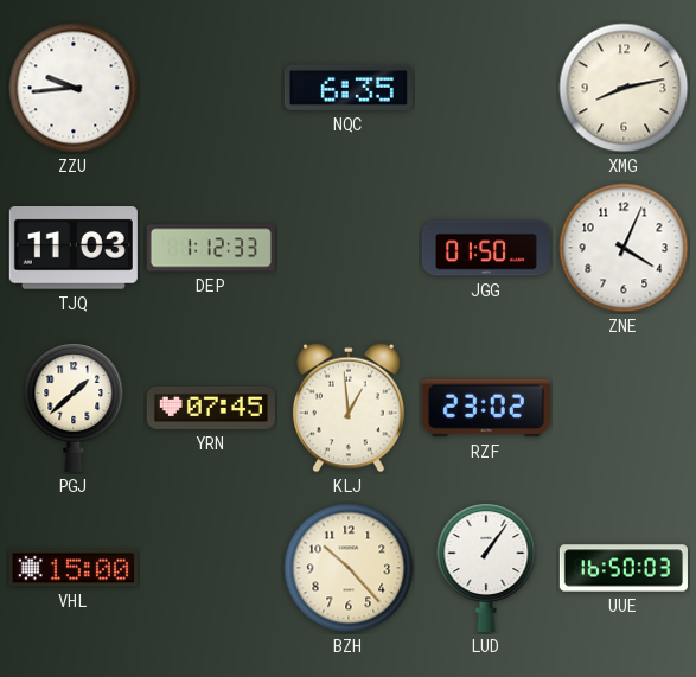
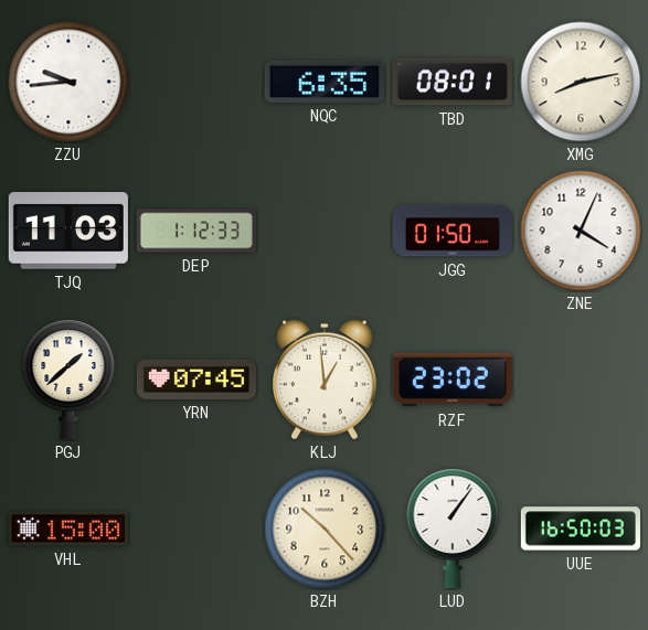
TBD: none -> 08:01
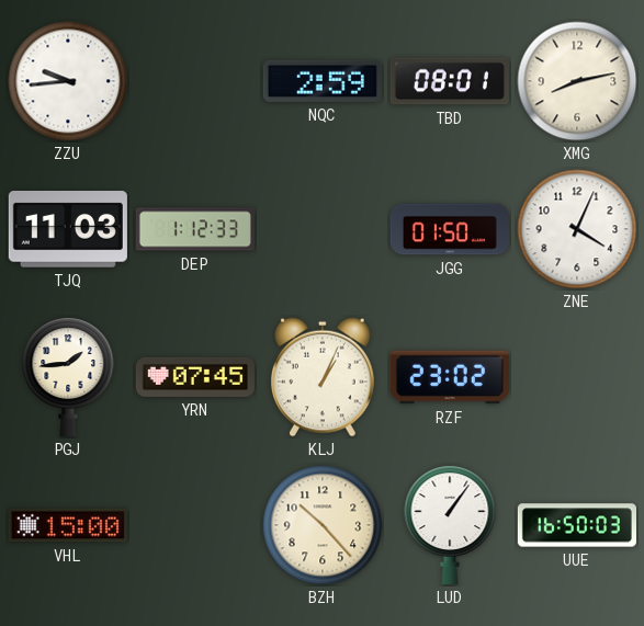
NQC: 6:35 -> 2:59
PGJ: 1:38 -> 1:44
KLJ: 12:59 -> 1:04
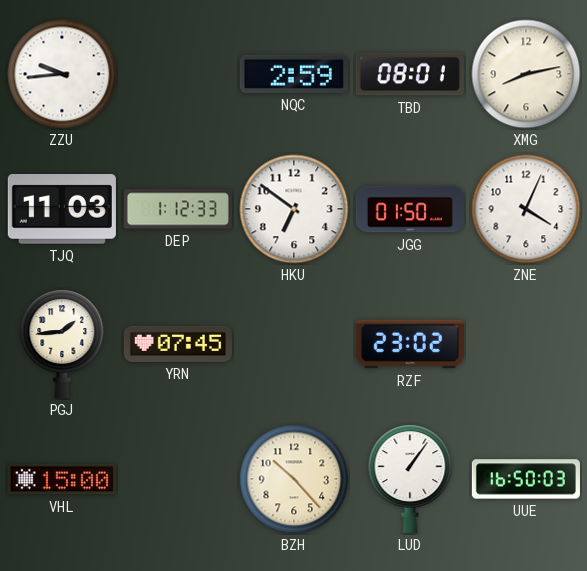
HKU: none -> 6:51
KLJ: 1:04 -> none
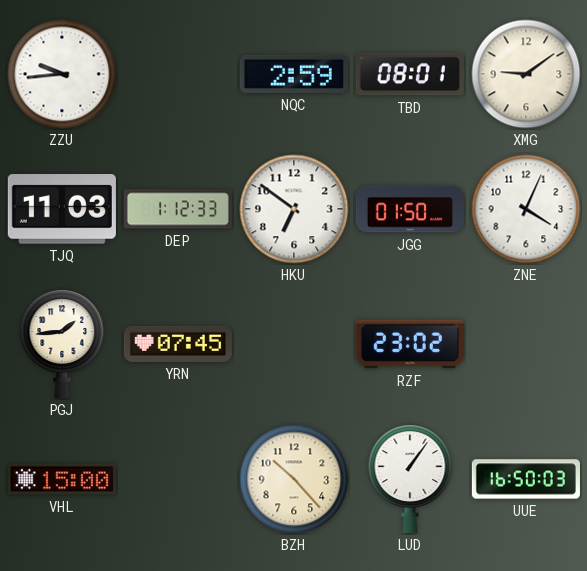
XMG: 8:13 -> 9:09
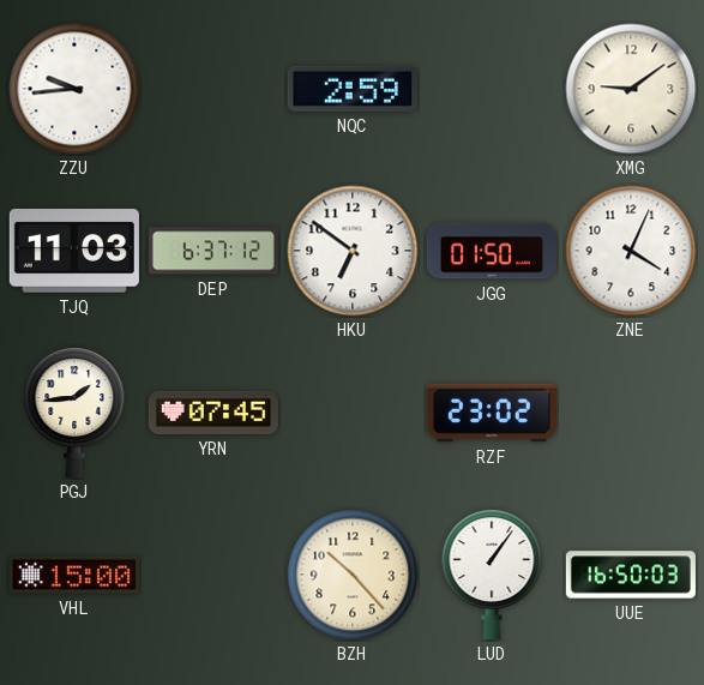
TBD: 08:01 -> none
DEP: 1:12 -> 6:37
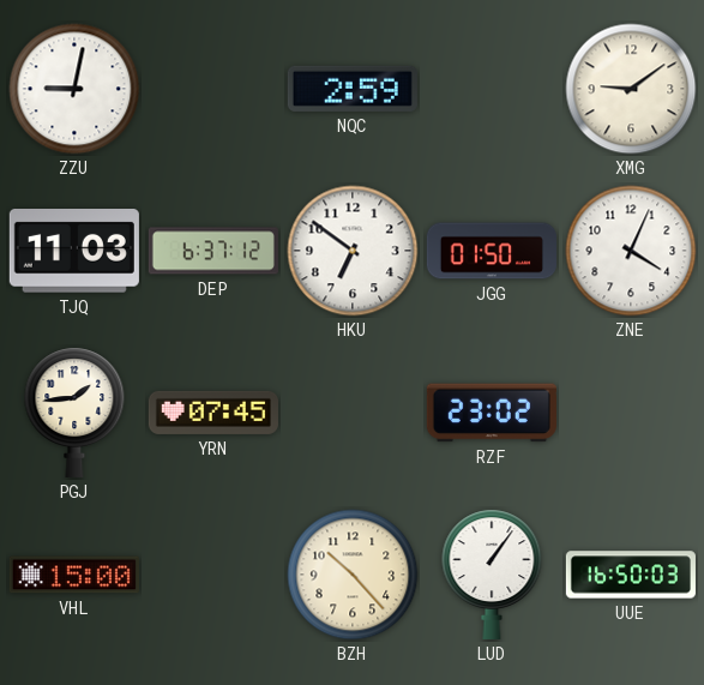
ZZU: 9:44 -> 9:02
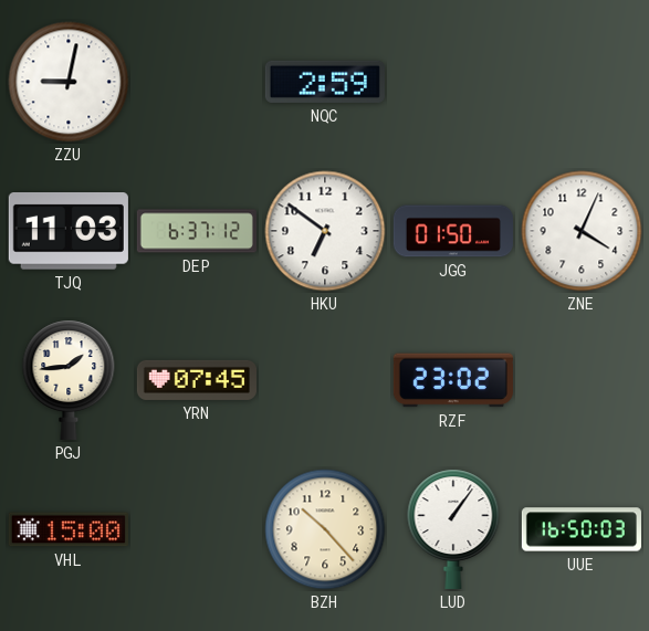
XMG: 9:09 -> none
